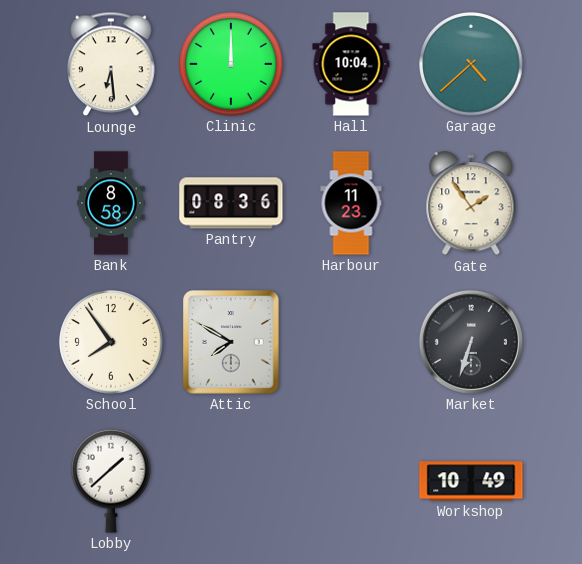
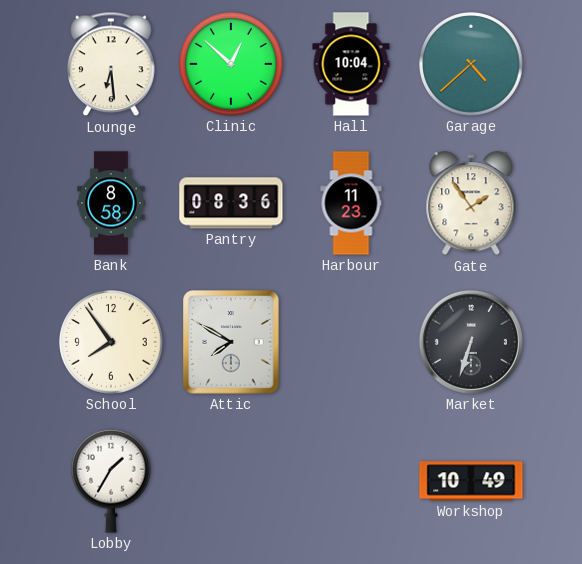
Clinic: 12:00 -> 12:52
Lobby: 1:38 -> 1:35
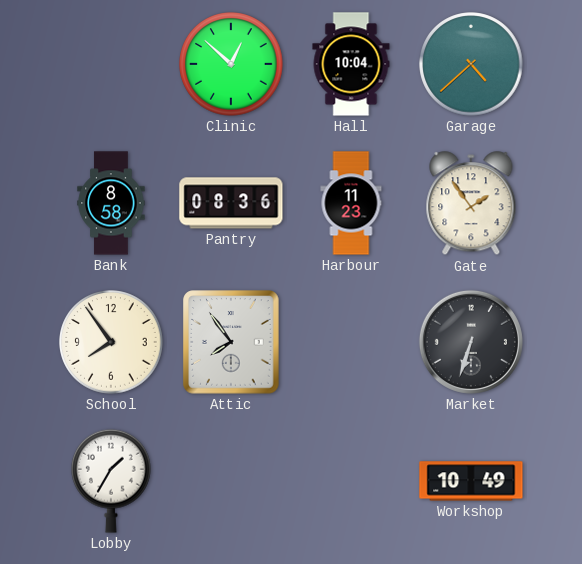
Lounge: 6:29 -> none
Attic: 7:50 -> 7:54
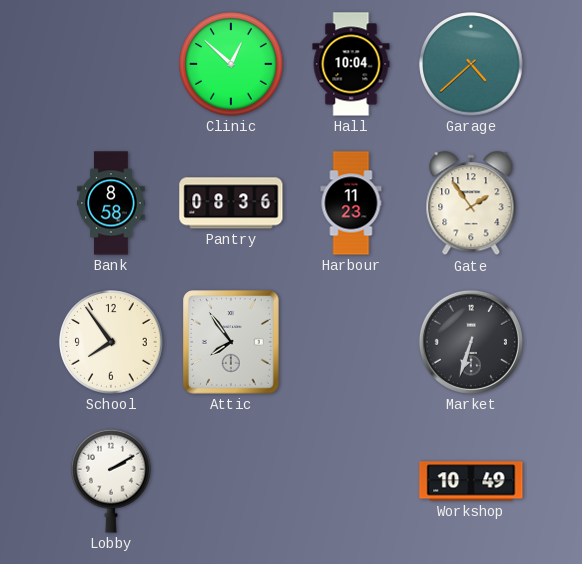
Lobby: 1:35 -> 2:10
